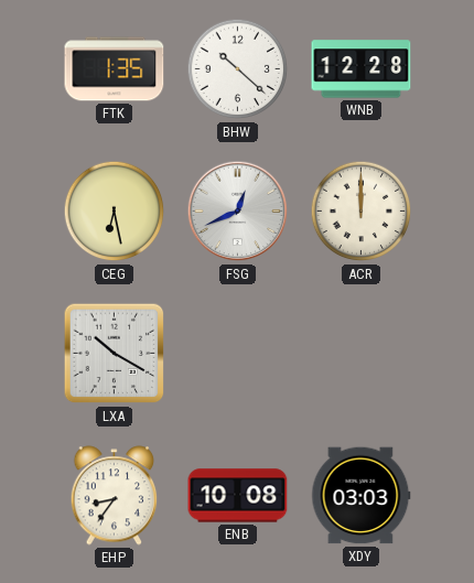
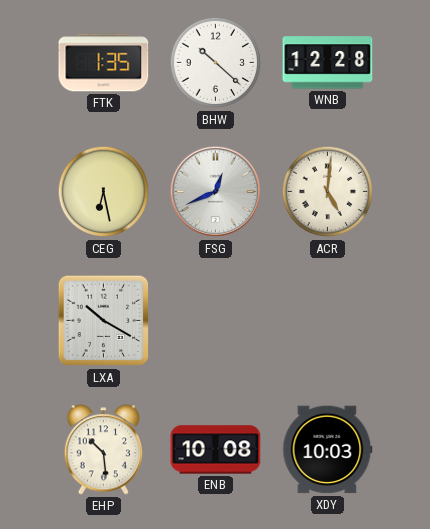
ACR: 12:00 -> 5:01
EHP: 8:36 -> 10:29
XDY: 03:03 -> 10:03
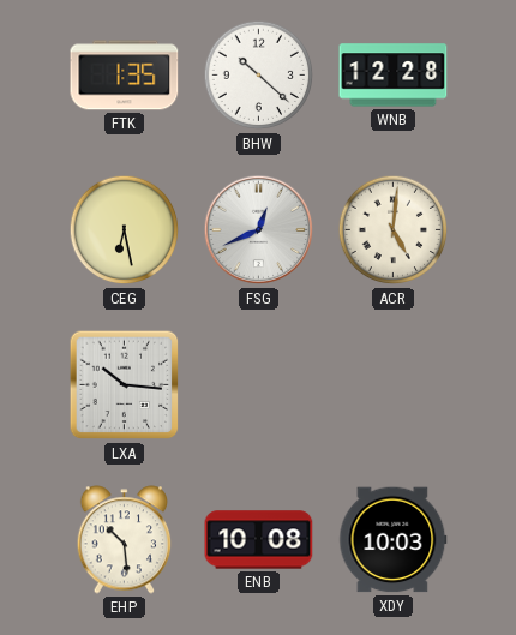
LXA: 10:20 -> 10:16
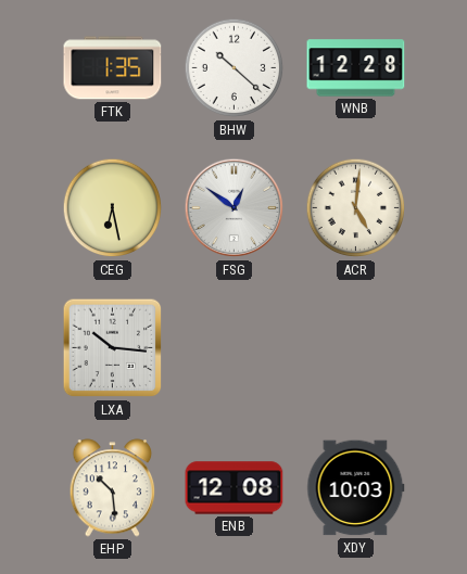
FSG: 12:41 -> 12:51
ENB: 10:08 -> 12:08
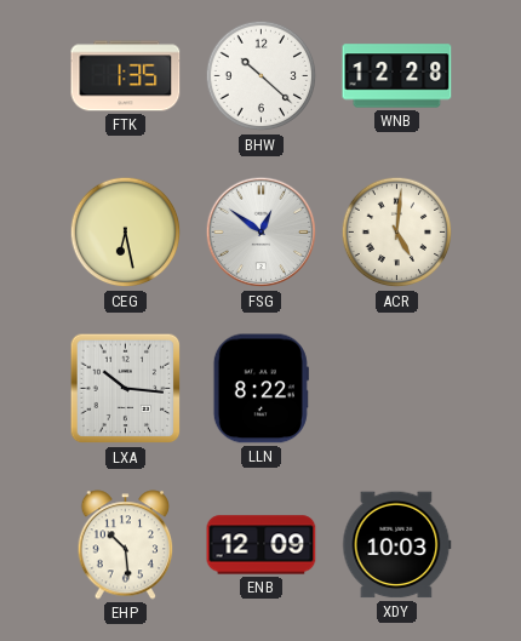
LLN: none -> 8:22
ENB: 12:08 -> 12:09
